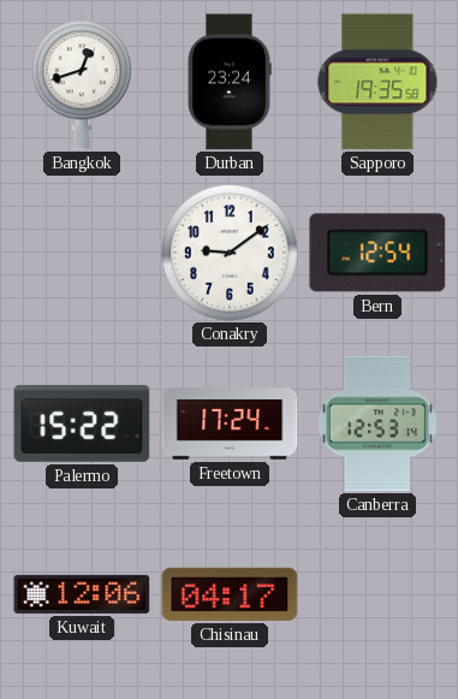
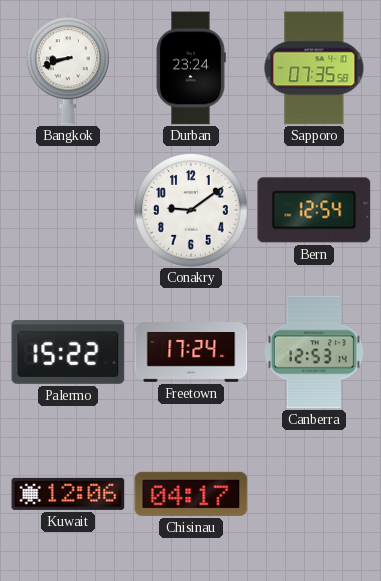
Bangkok: 12:42 -> 8:42
Sapporo: 19:35 -> 07:35
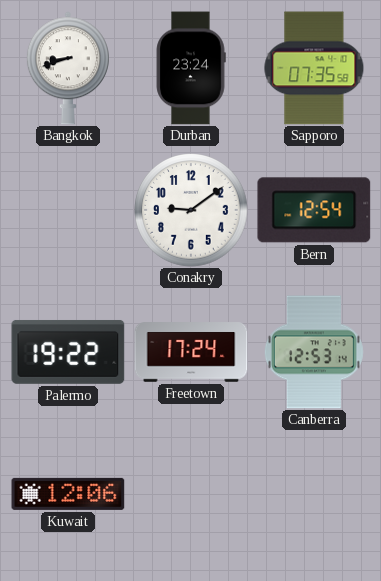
Palermo: 15:22 -> 19:22
Chisinau: 04:17 -> none
